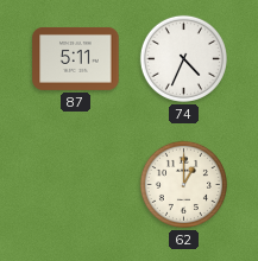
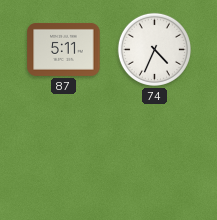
62: 1:00 -> none
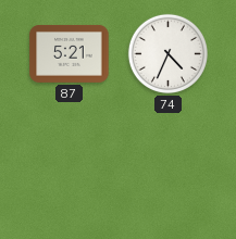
87: 5:11 -> 5:21
